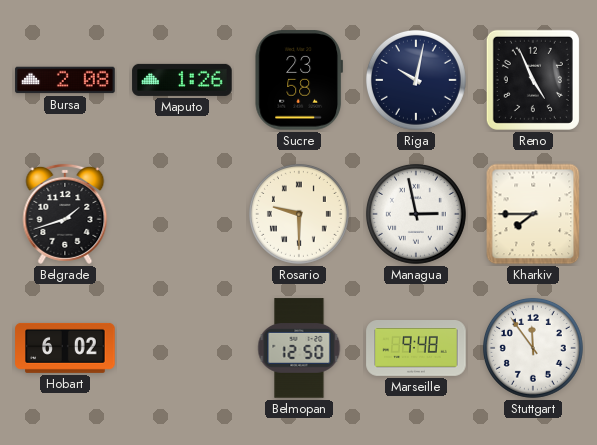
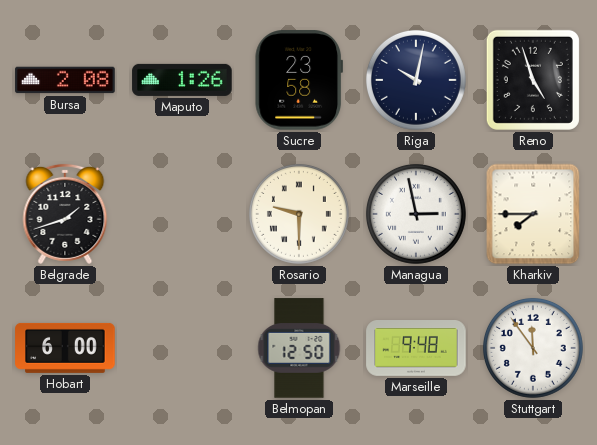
Reno: 4:56 -> 4:57
Hobart: 6:02 -> 6:00
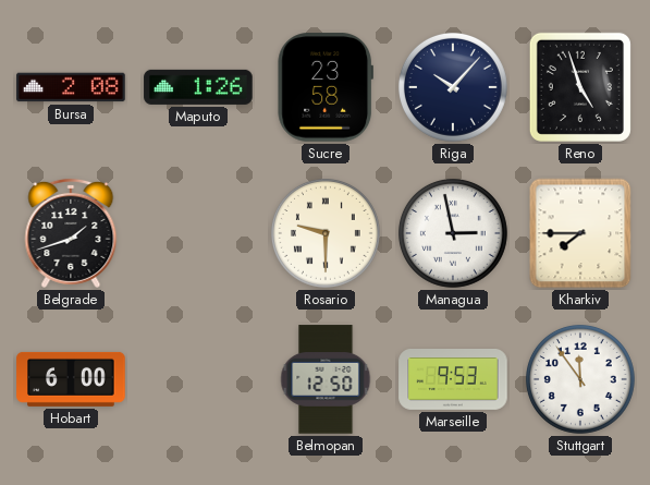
Riga: 10:02 -> 10:07
Marseille: 9:48 -> 9:53
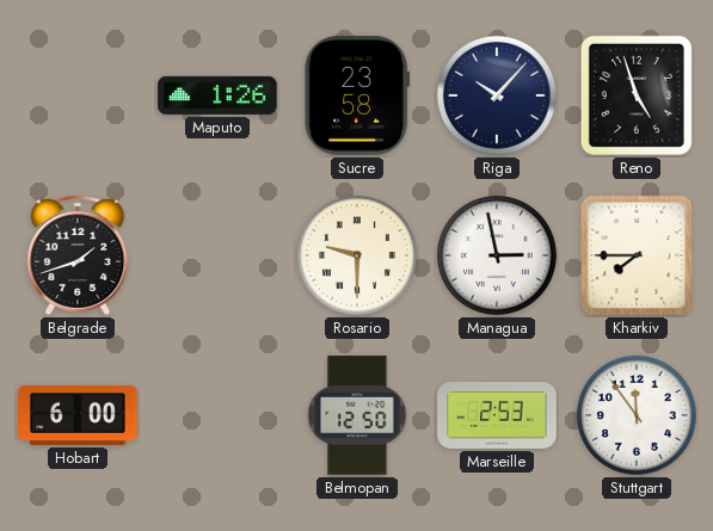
Bursa: 2:08 -> none
Marseille: 9:53 -> 2:53
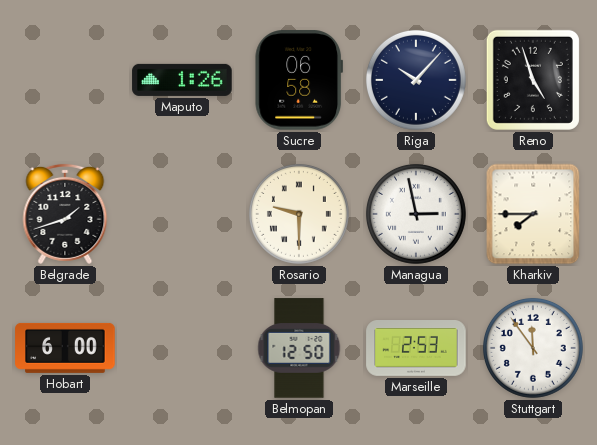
Sucre: 23:58 -> 06:58
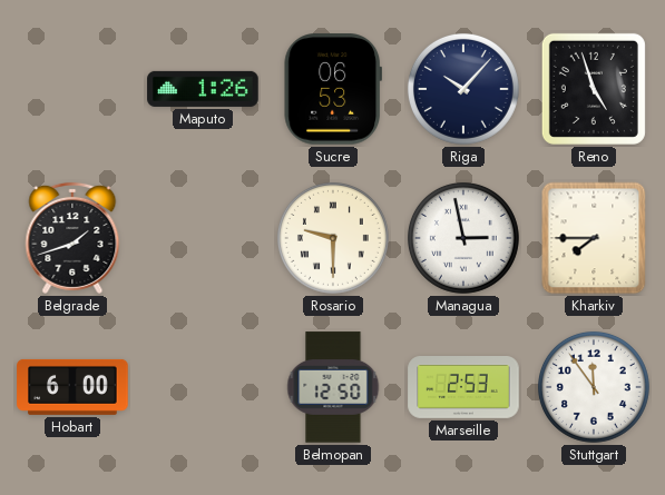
Sucre: 06:58 -> 06:53
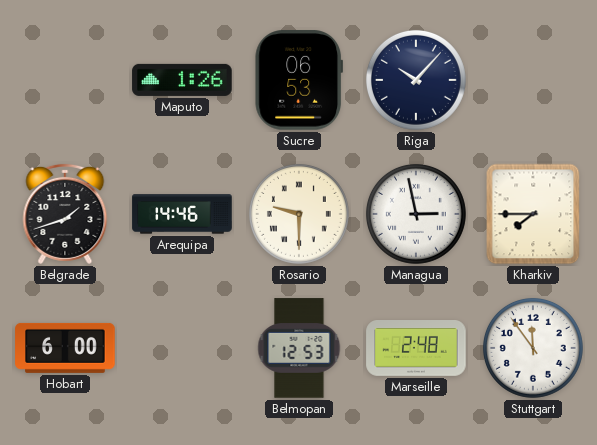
Reno: 4:57 -> none
Arequipa: none -> 14:46
Belmopan: 12:50 -> 12:53
Marseille: 2:53 -> 2:48
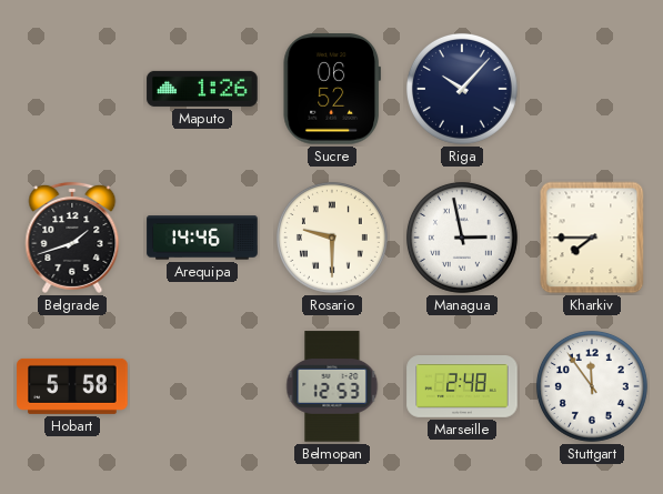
Sucre: 06:53 -> 06:52
Hobart: 6:00 -> 5:58
